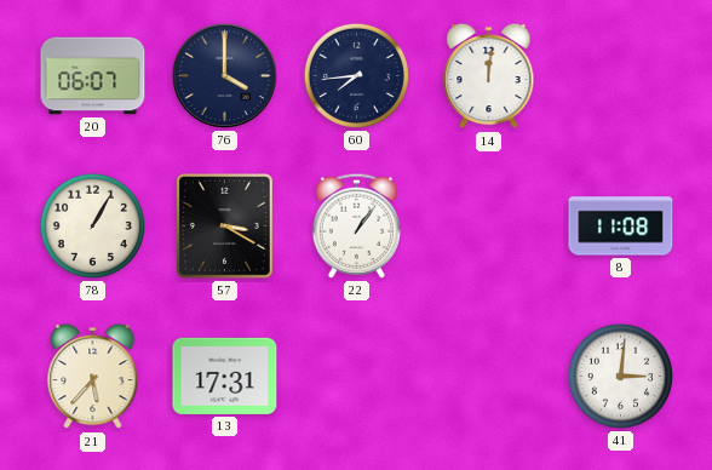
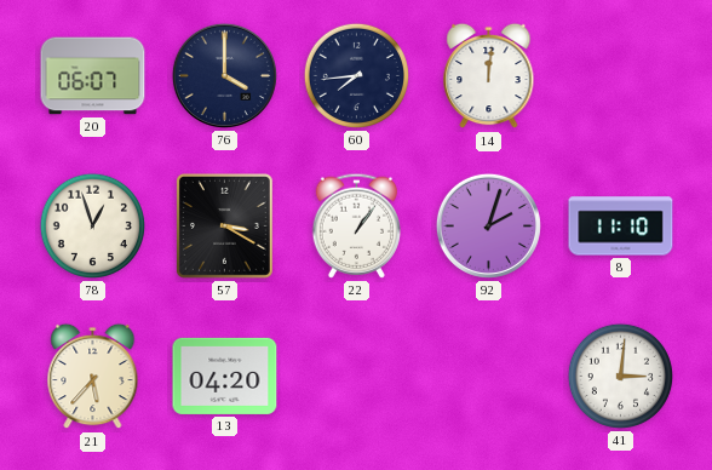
78: 1:05 -> 12:57
92: none -> 2:03
8: 11:08 -> 11:10
13: 17:31 -> 04:20
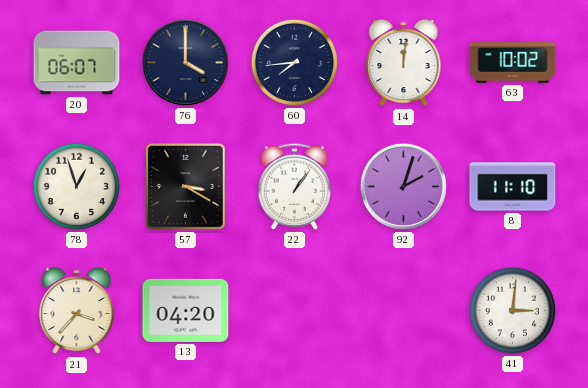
63: none -> 10:02
21: 5:37 -> 3:37
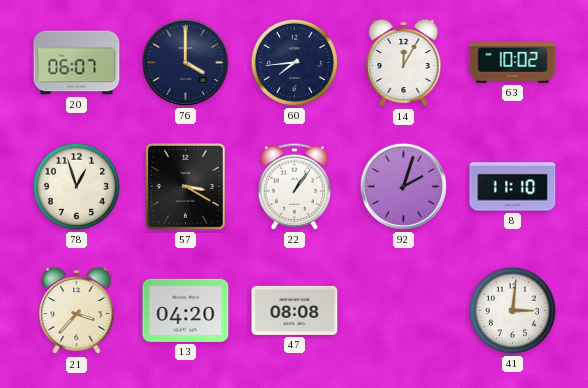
14: 12:01 -> 12:05
47: none -> 08:08
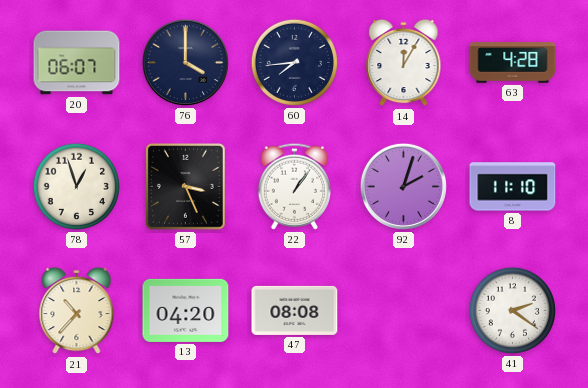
63: 10:02 -> 4:28
57: 3:20 -> 3:26
21: 3:37 -> 10:37
41: 3:01 -> 2:21
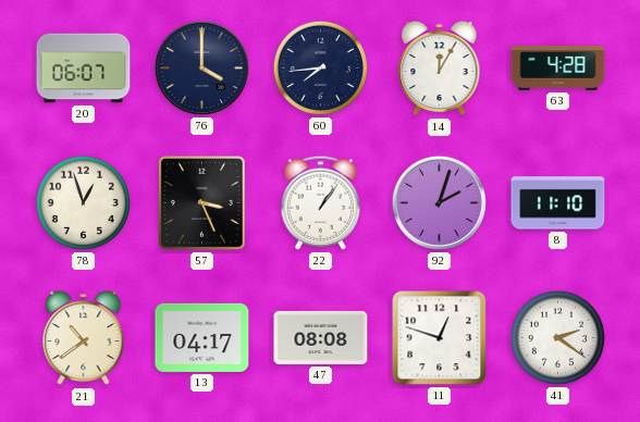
21: 10:37 -> 10:39
13: 04:20 -> 04:17
11: none -> 12:48
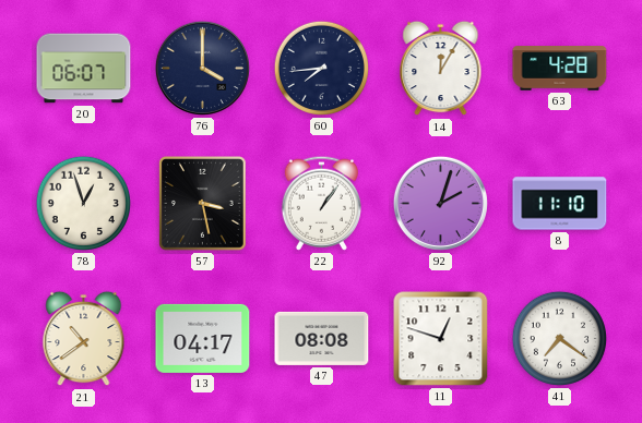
57: 3:26 -> 3:28
41: 2:21 -> 7:21
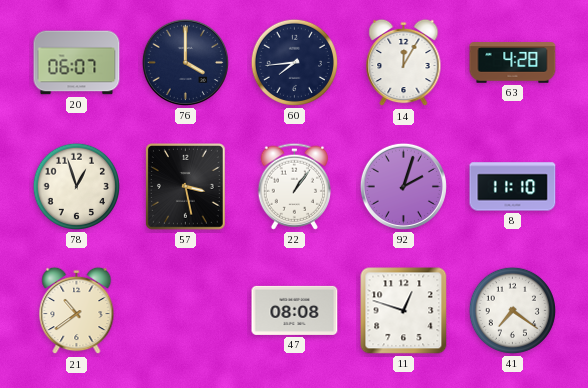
13: 04:17 -> none
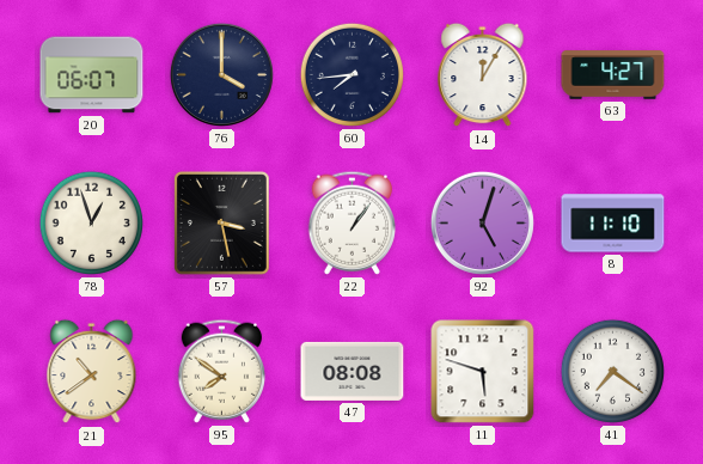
63: 4:28 -> 4:27
92: 2:03 -> 5:03
95: none -> 7:51
11: 12:48 -> 5:48
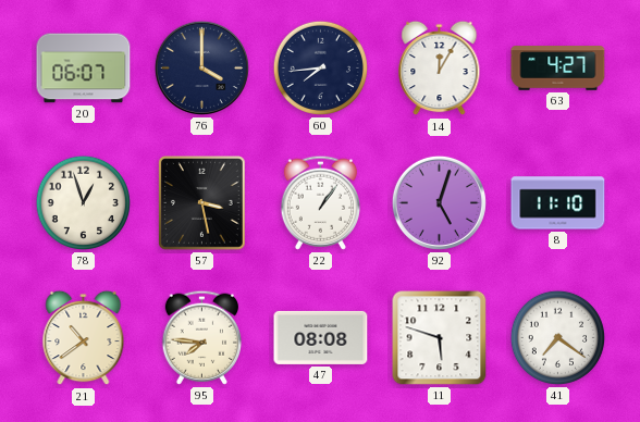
95: 7:51 -> 7:46
